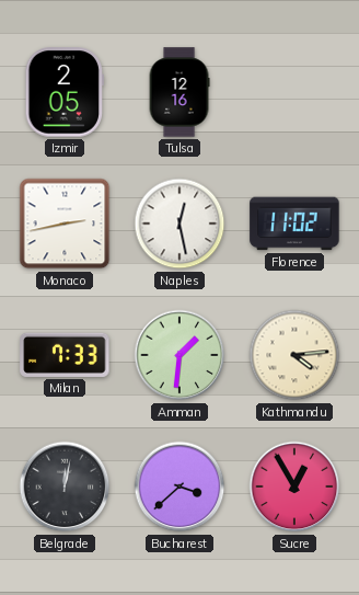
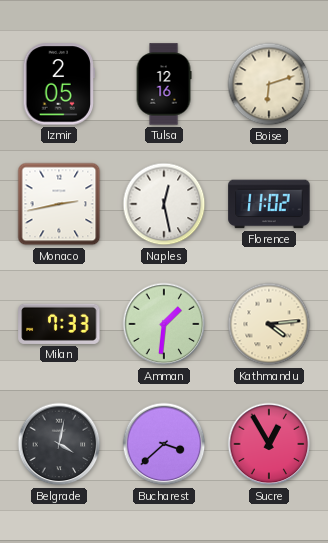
Boise: none -> 6:12
Belgrade: 12:02 -> 4:02
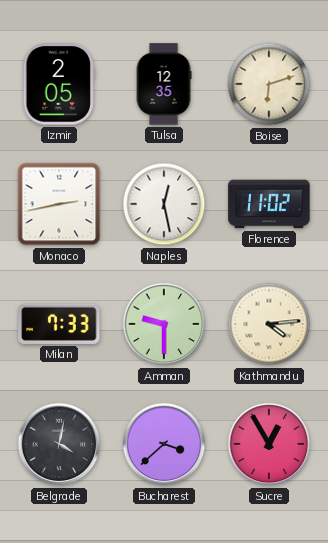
Tulsa: 12:16 -> 12:35
Amman: 1:31 -> 9:30
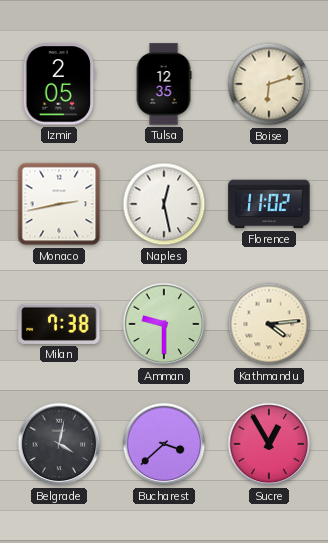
Milan: 7:33 -> 7:38
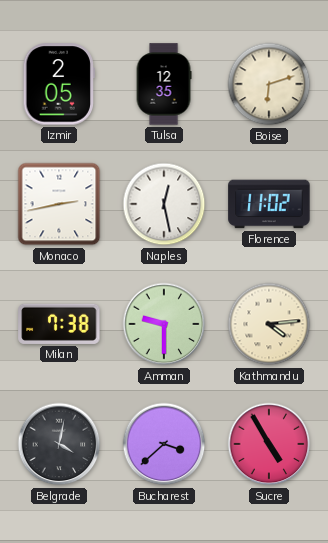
Sucre: 12:55 -> 4:55
